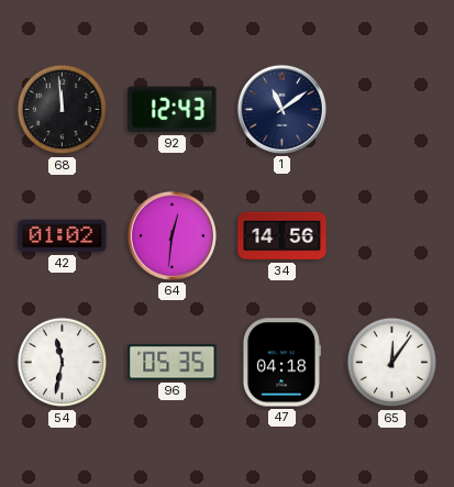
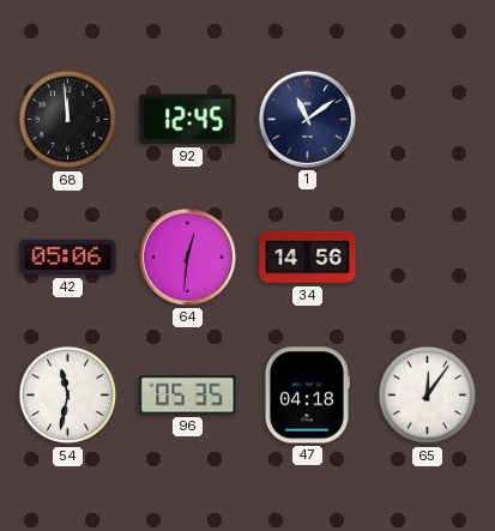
92: 12:43 -> 12:45
42: 01:02 -> 05:06
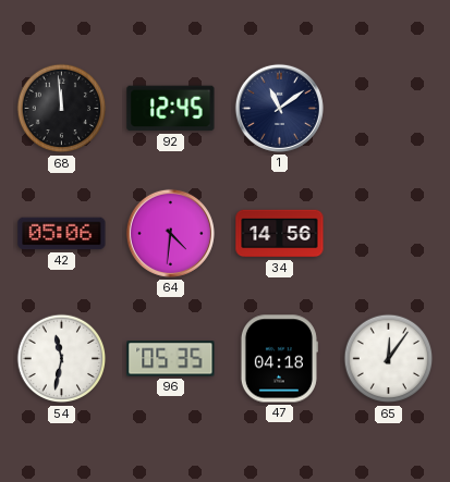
64: 12:31 -> 4:31
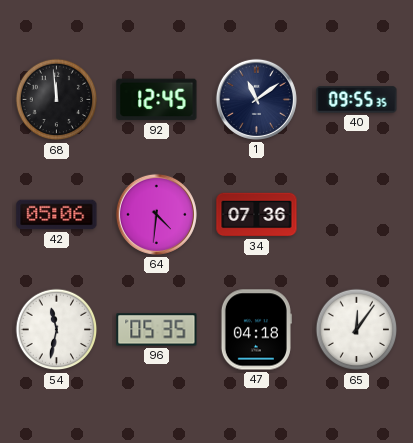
40: none -> 09:55
34: 14:56 -> 07:36
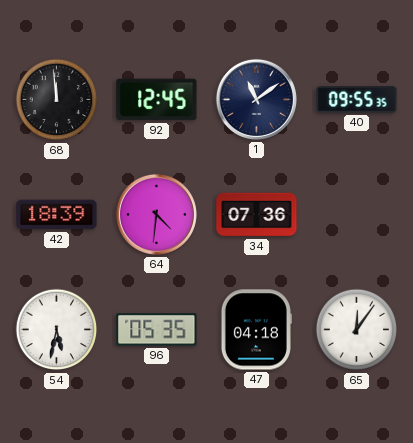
42: 05:06 -> 18:39
54: 11:32 -> 5:32
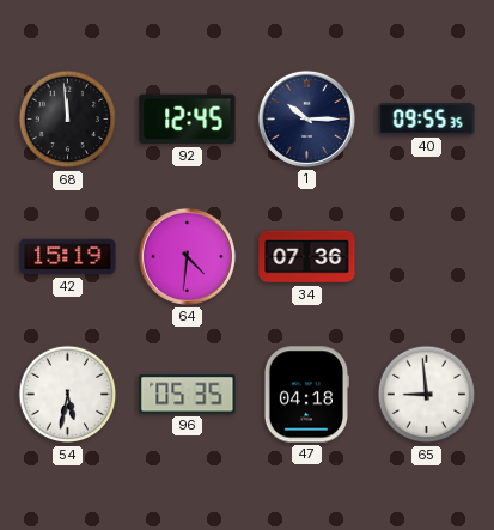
1: 11:09 -> 10:15
42: 18:39 -> 15:19
65: 12:06 -> 8:59
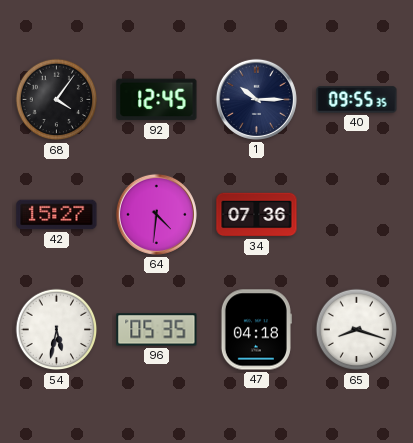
68: 11:59 -> 4:06
42: 15:19 -> 15:27
65: 8:59 -> 8:18
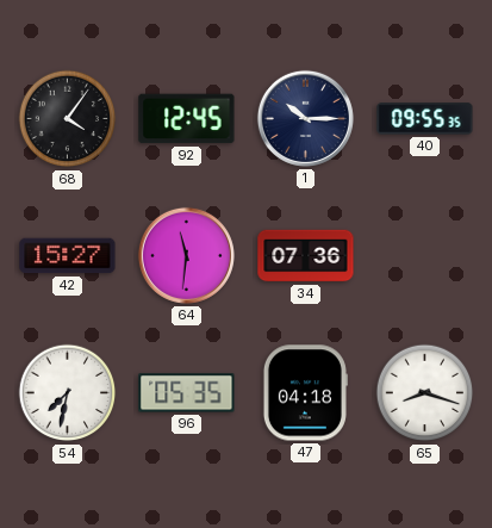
64: 4:31 -> 11:31
54: 5:32 -> 7:32
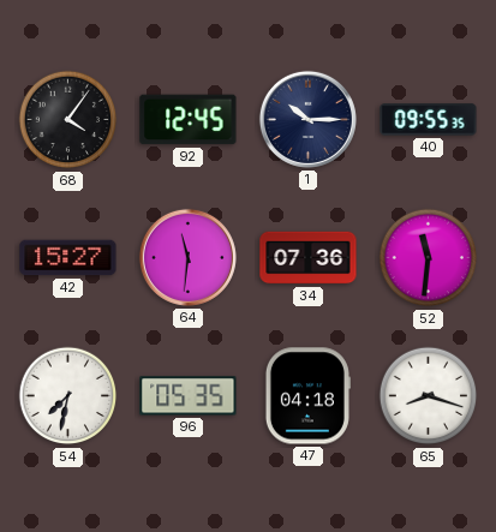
52: none -> 11:31
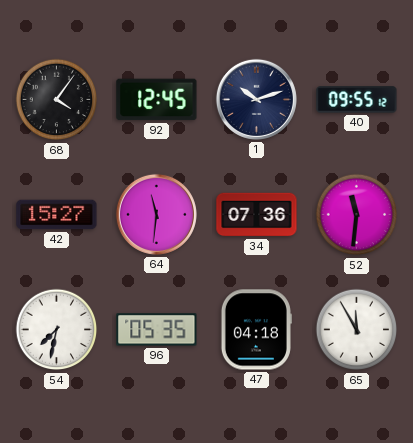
1: 10:15 -> 10:12
40: 09:55:35 -> 09:55:12
65: 8:18 -> 11:55
